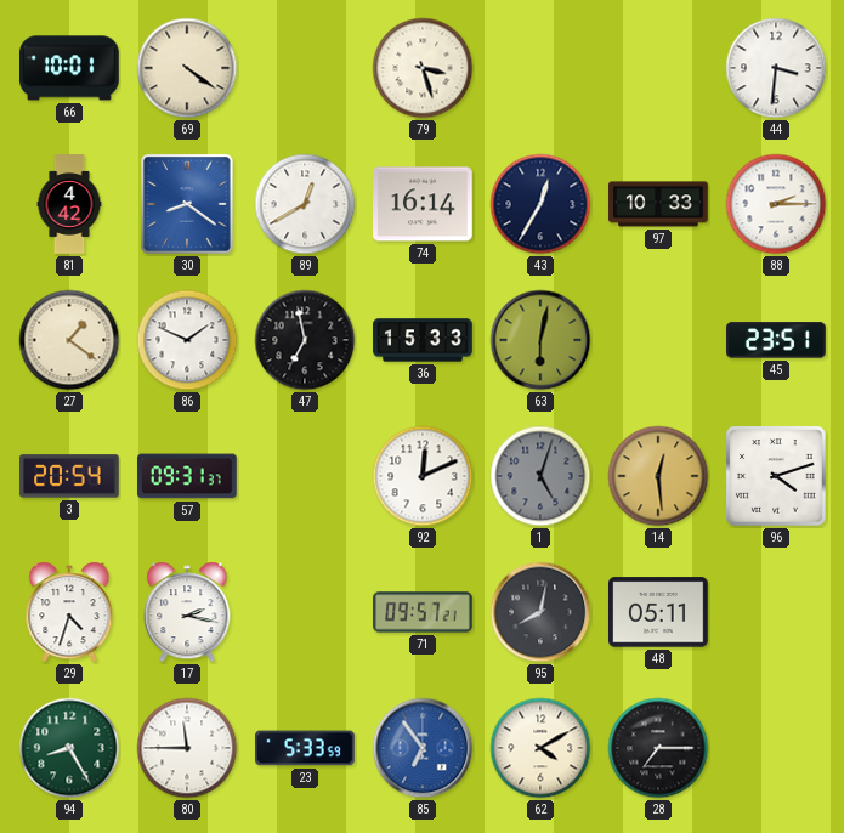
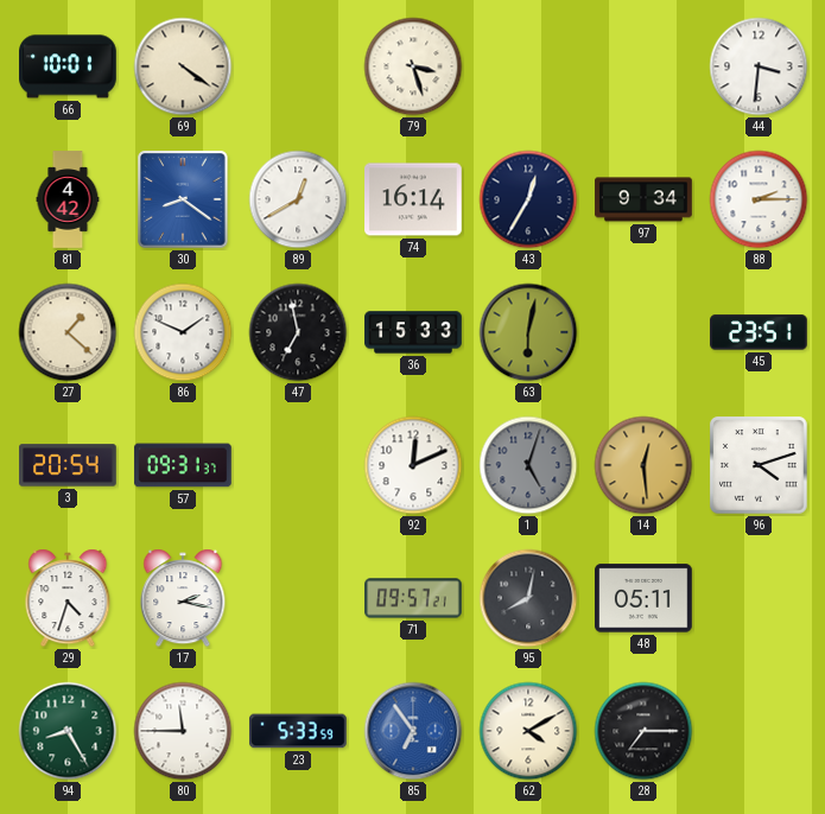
97: 10:33 -> 9:34
27: 1:21 -> 1:22
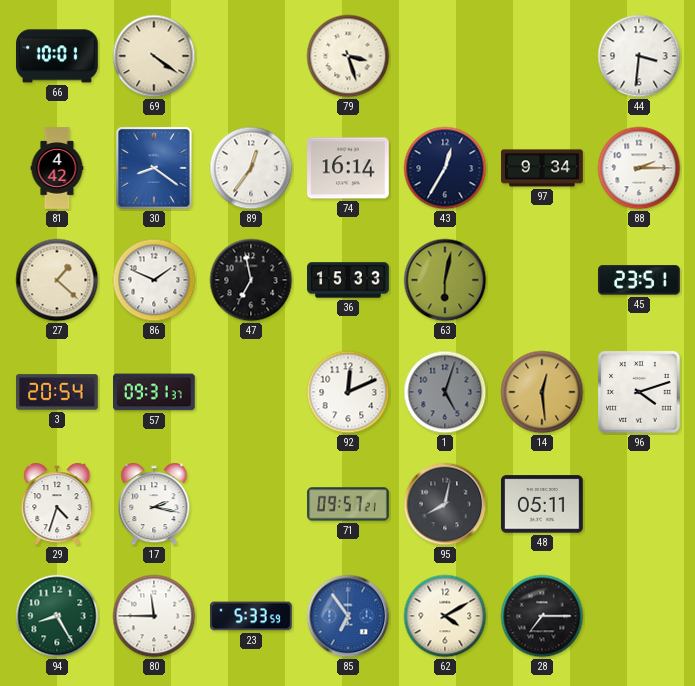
89: 12:40 -> 12:36
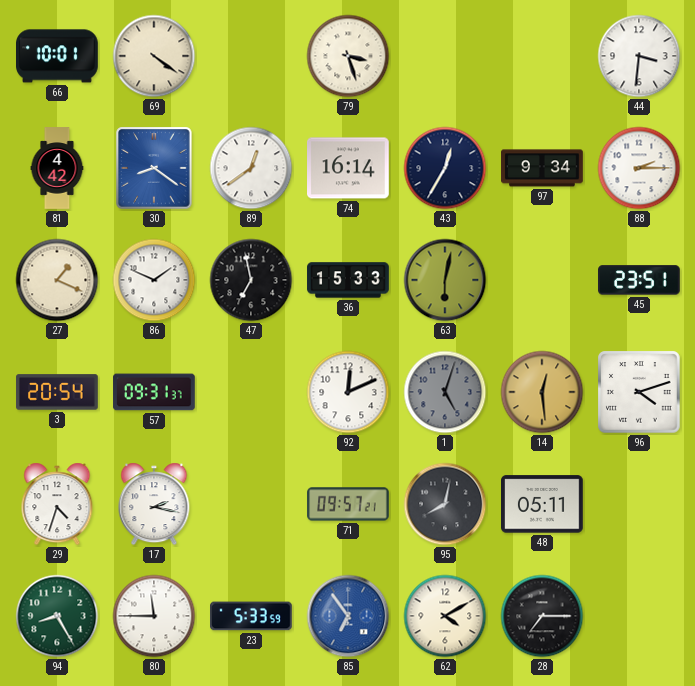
89: 12:36 -> 12:39
27: 1:22 -> 1:19
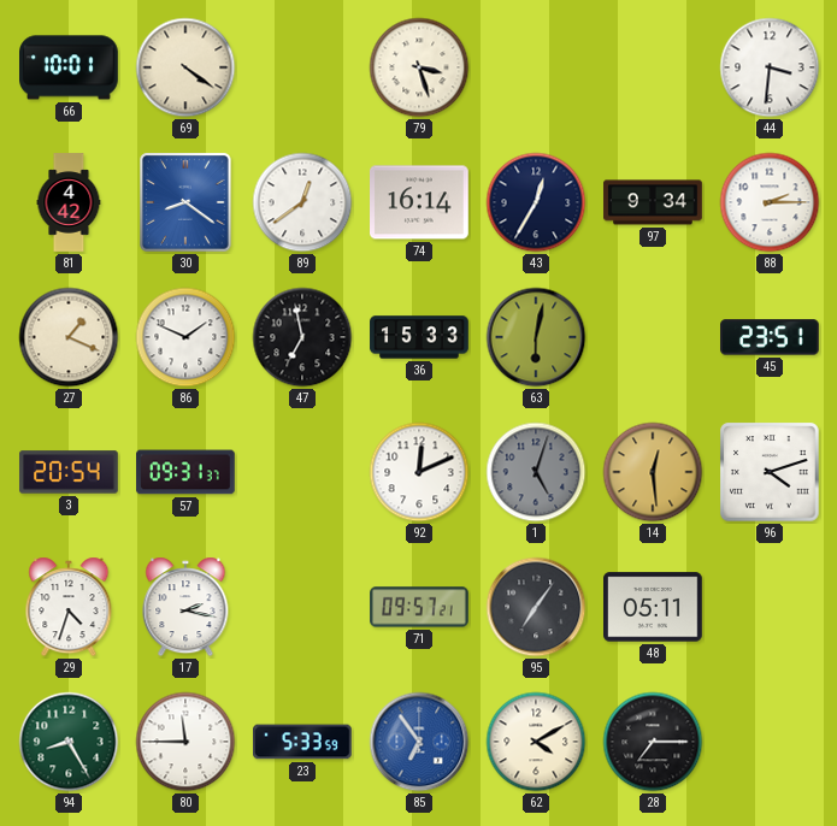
95: 8:02 -> 7:06
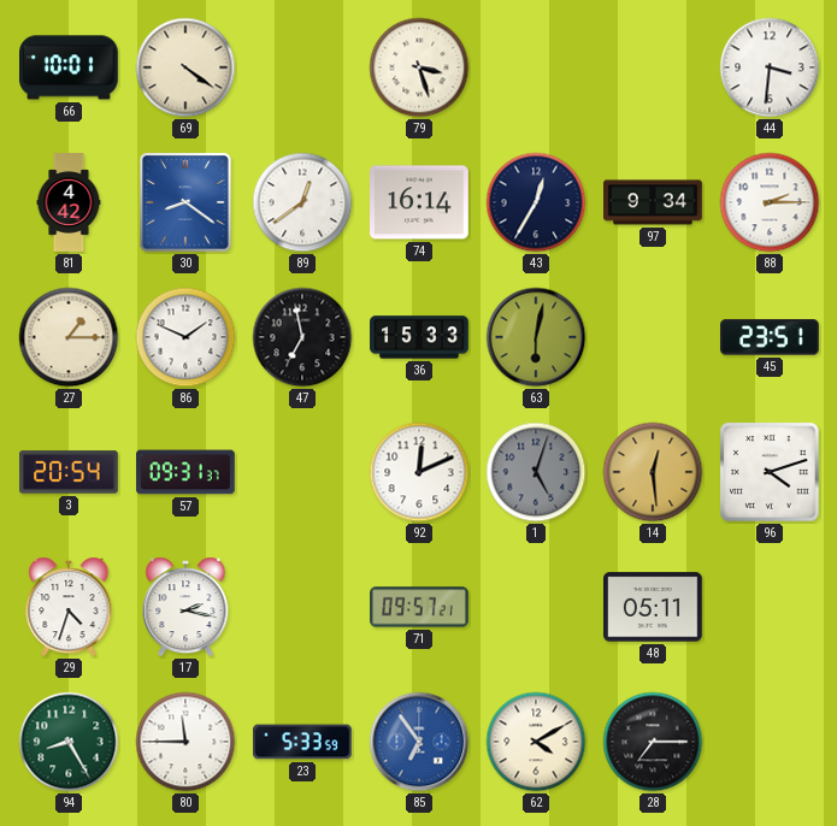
27: 1:19 -> 1:15
95: 7:06 -> none
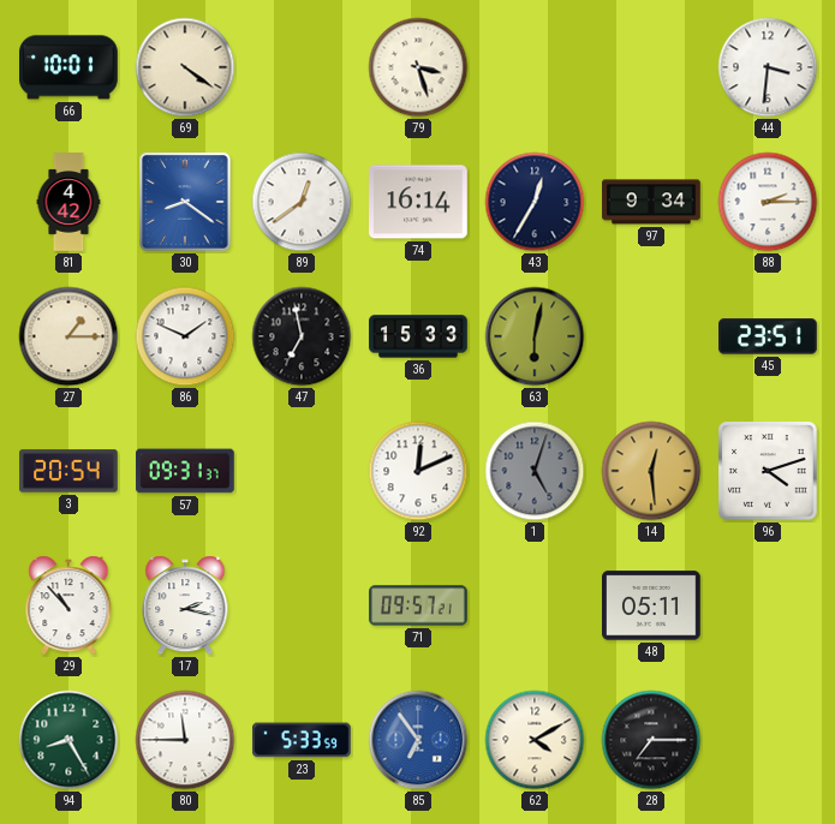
29: 4:33 -> 10:53
